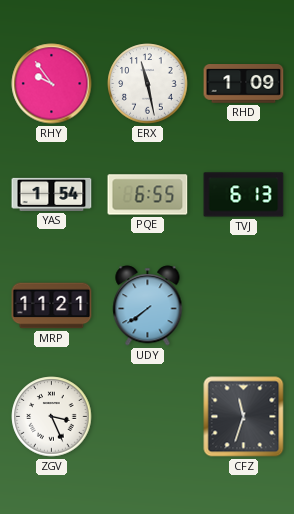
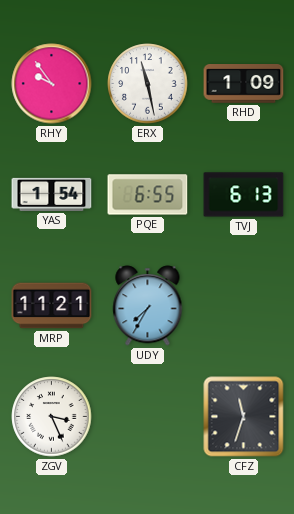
UDY: 7:39 -> 7:35
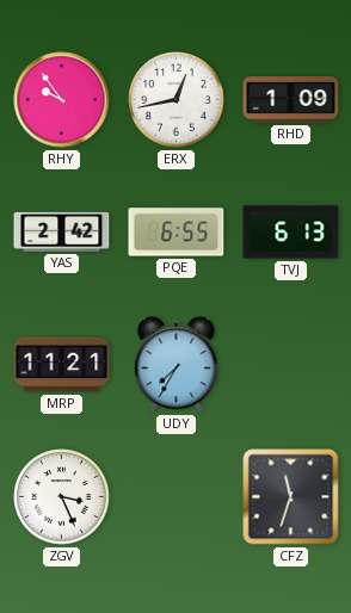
ERX: 11:28 -> 12:43
YAS: 1:54 -> 2:42
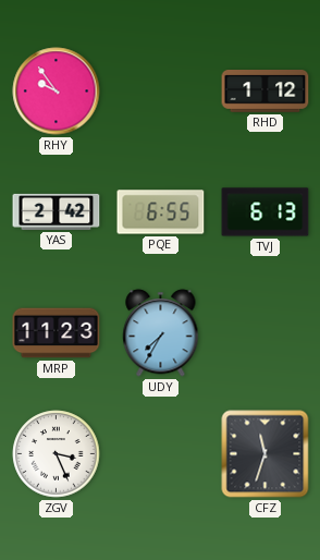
ERX: 12:43 -> none
RHD: 1:09 -> 1:12
MRP: 11:21 -> 11:23
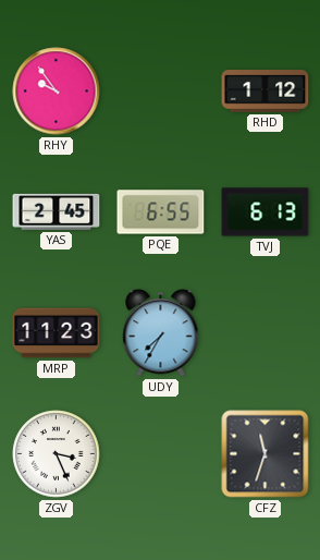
YAS: 2:42 -> 2:45
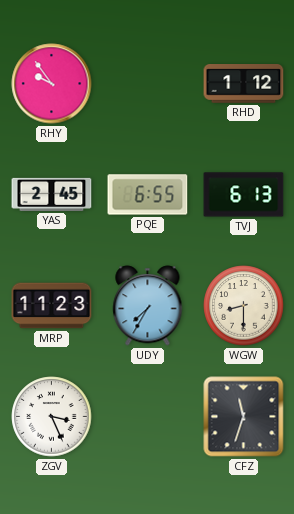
WGW: none -> 8:30
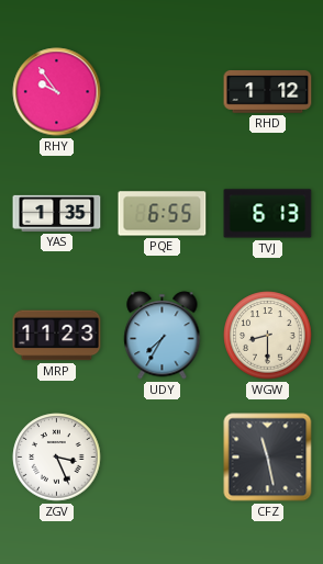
YAS: 2:45 -> 1:35
CFZ: 11:33 -> 11:28
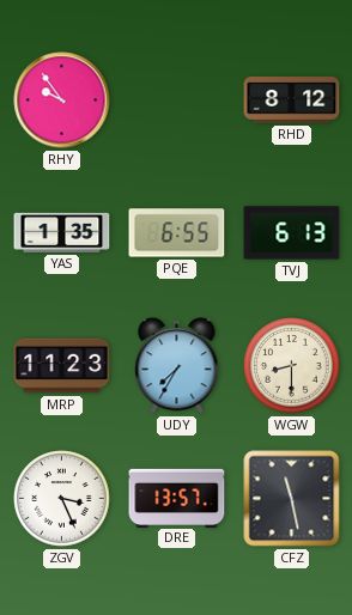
RHD: 1:12 -> 8:12
DRE: none -> 13:57
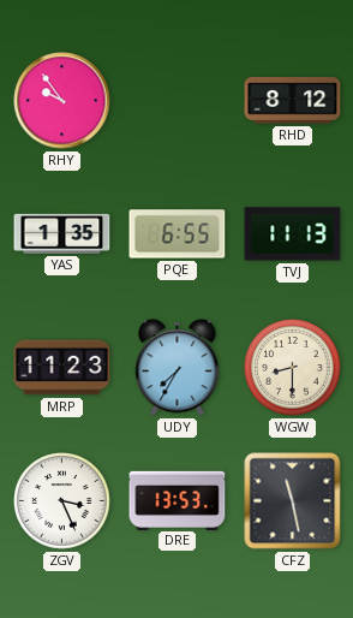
TVJ: 6:13 -> 11:13
DRE: 13:57 -> 13:53
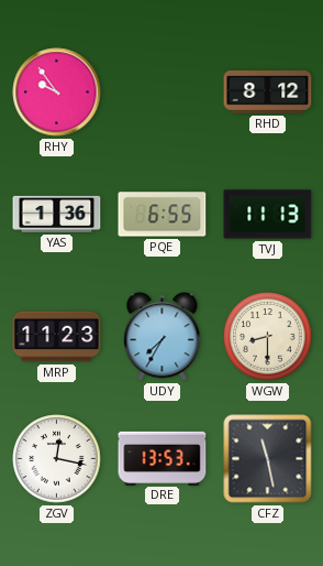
YAS: 1:35 -> 1:36
ZGV: 3:26 -> 12:17
